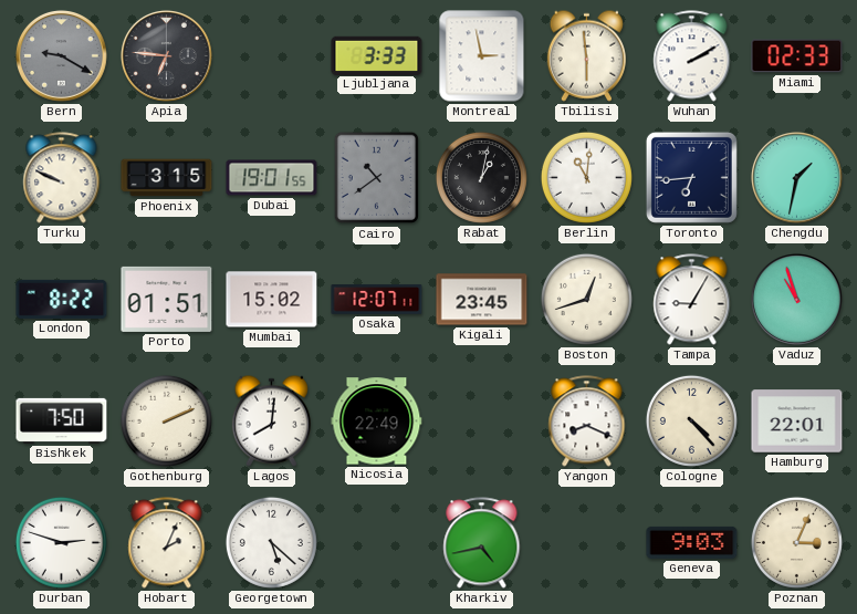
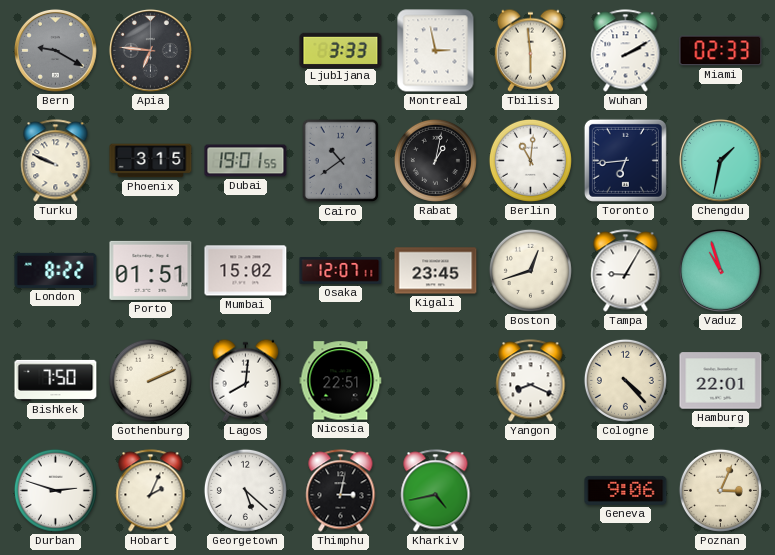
Nicosia: 22:49 -> 22:51
Thimphu: none -> 3:02
Geneva: 9:03 -> 9:06
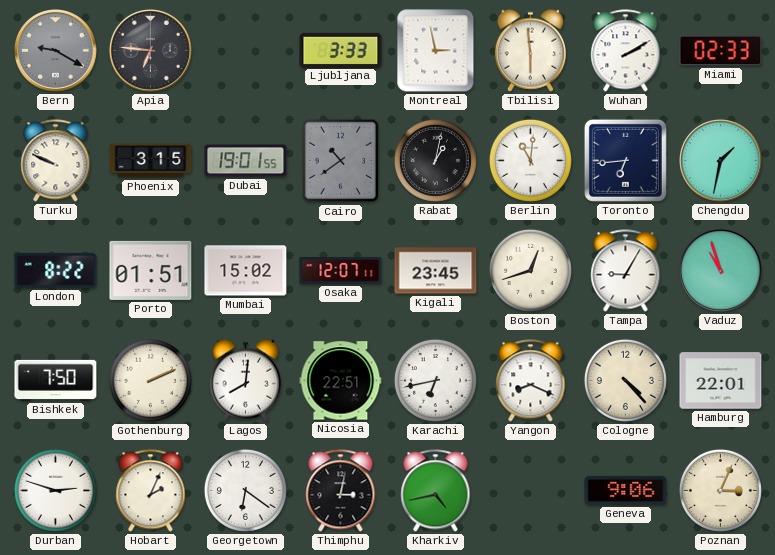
Karachi: none -> 6:43
Georgetown: 5:22 -> 6:21
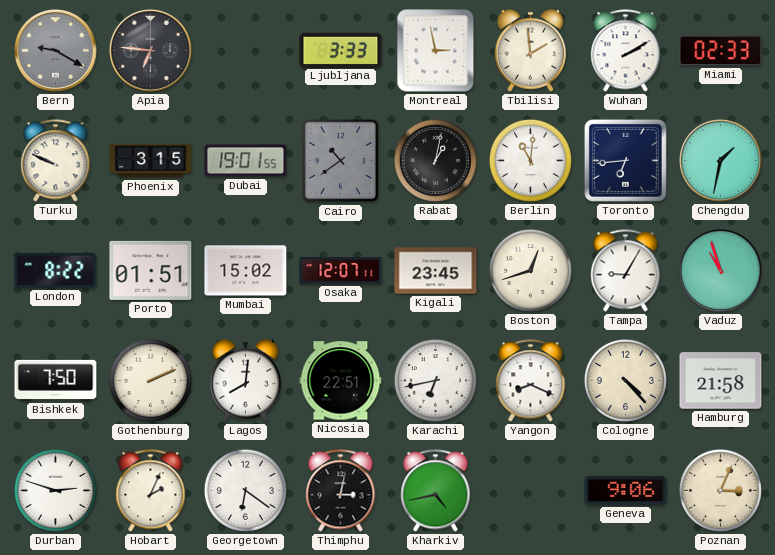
Tbilisi: 5:59 -> 1:59
Hamburg: 22:01 -> 21:58
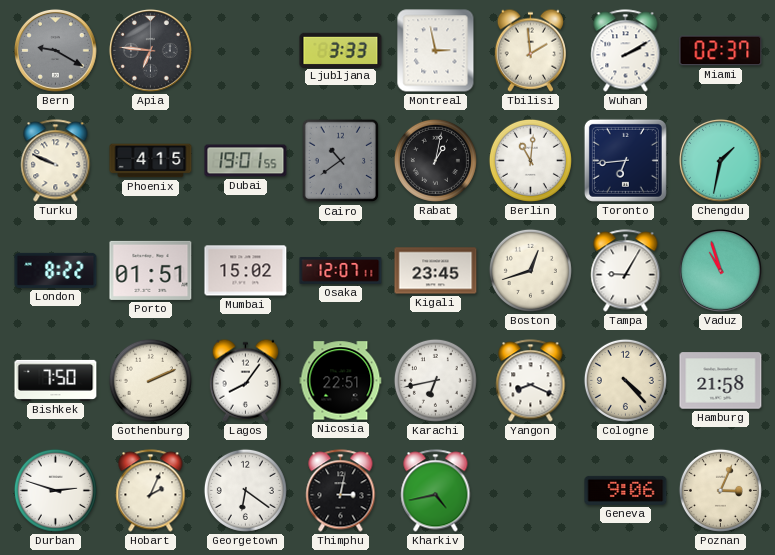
Miami: 02:33 -> 02:37
Phoenix: 3:15 -> 4:15
Lagos: 8:01 -> 8:06
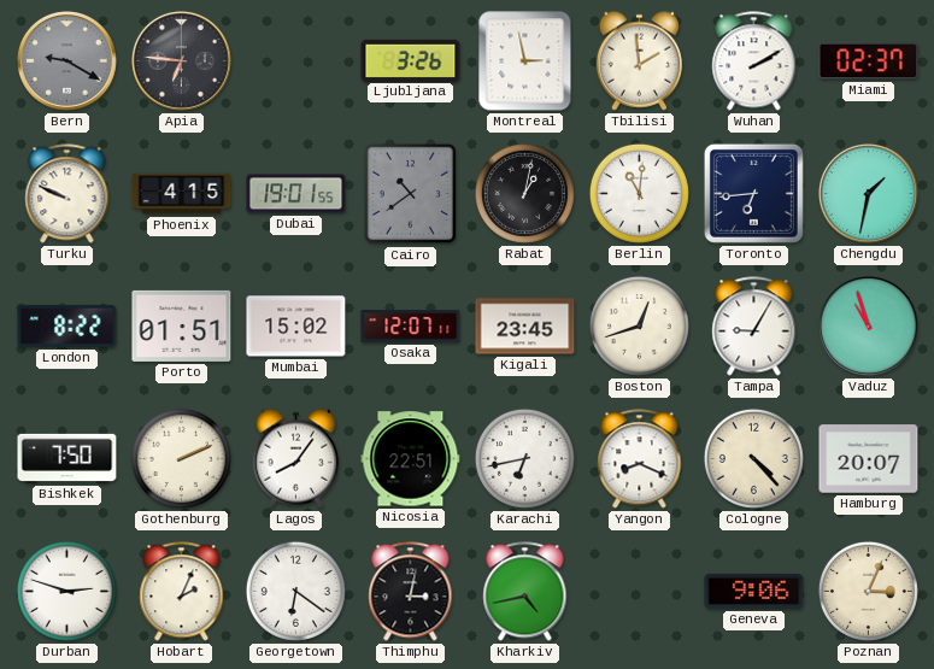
Ljubljana: 3:33 -> 3:26
Hamburg: 21:58 -> 20:07
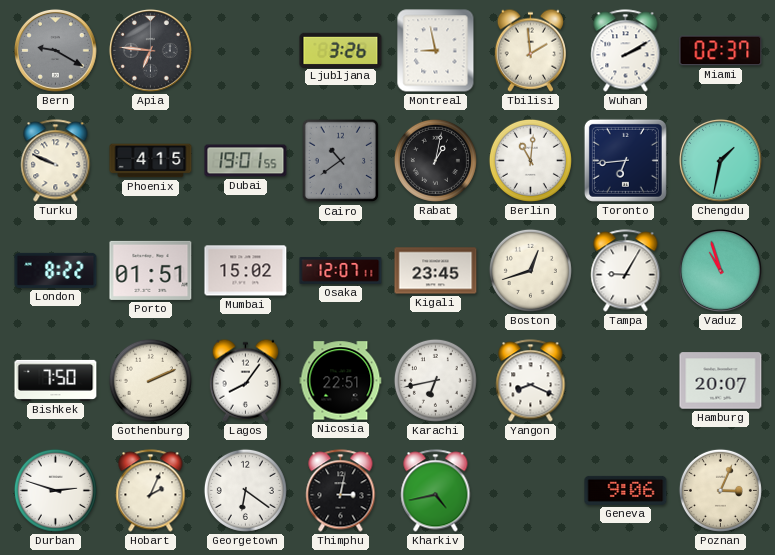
Montreal: 2:58 -> 8:58
Cologne: 4:23 -> none
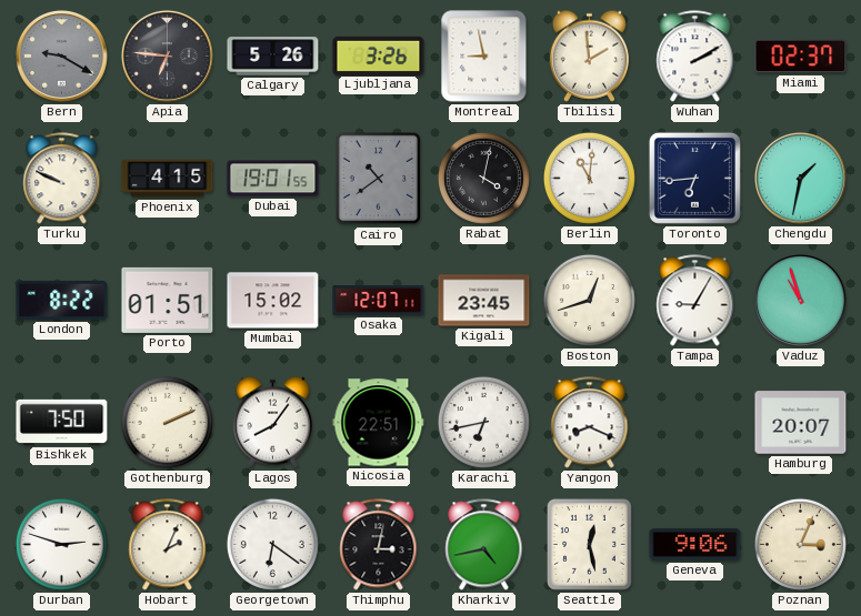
Calgary: none -> 5:26
Rabat: 1:02 -> 4:02
Seattle: none -> 12:28
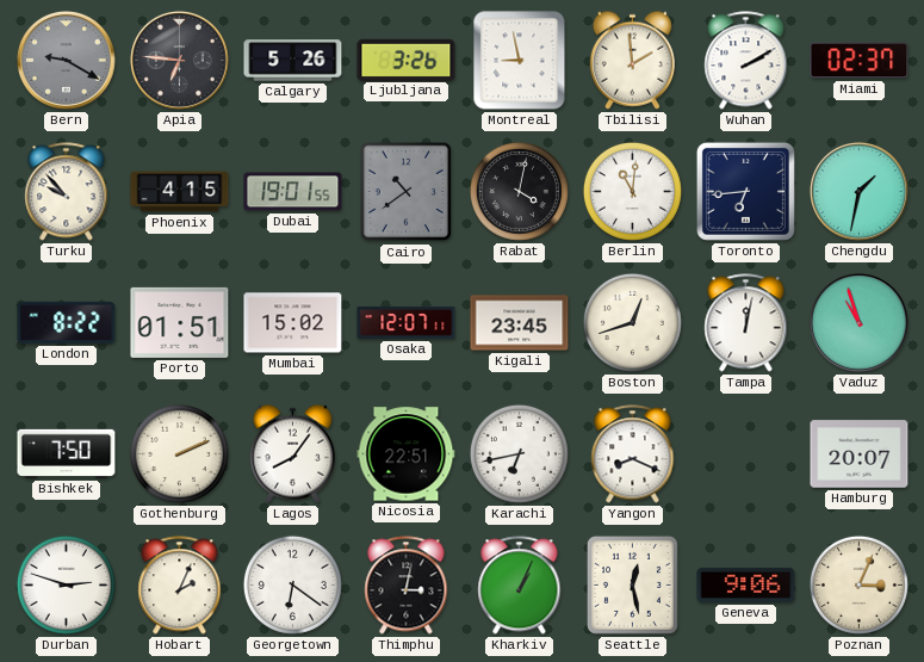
Turku: 9:49 -> 9:53
Tampa: 9:05 -> 12:02
Kharkiv: 4:43 -> 1:04
